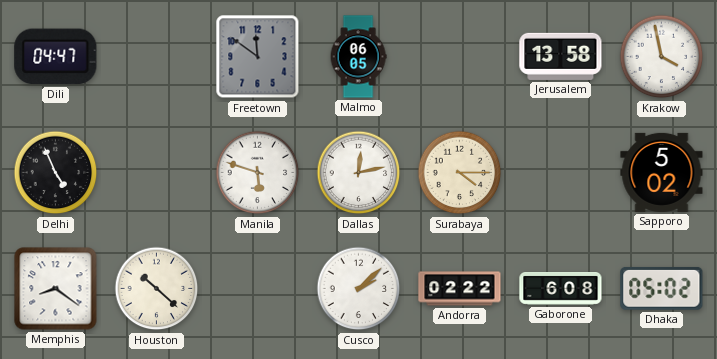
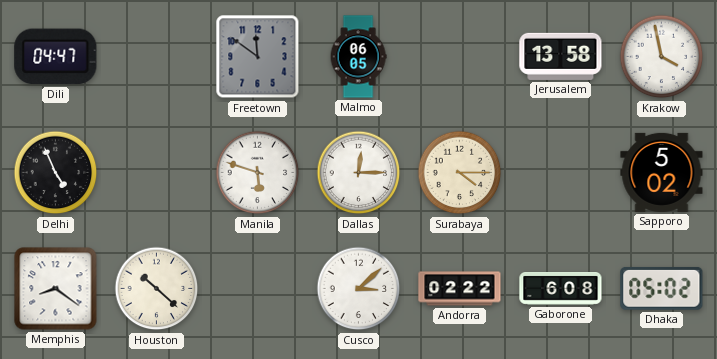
Dallas: 12:13 -> 12:15
Cusco: 2:08 -> 3:08
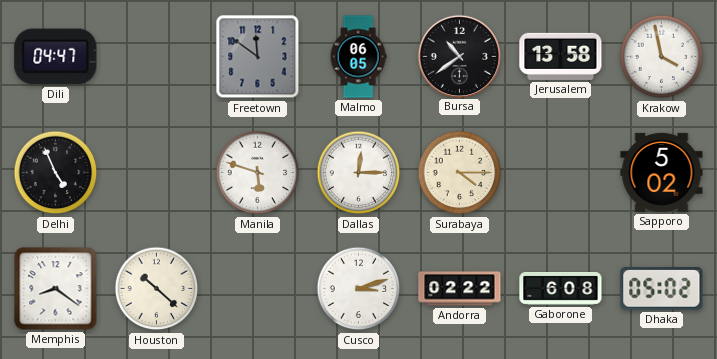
Bursa: none -> 10:39
Cusco: 3:08 -> 3:12
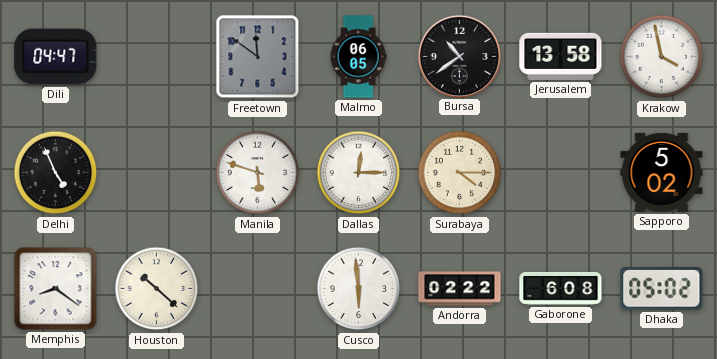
Cusco: 3:12 -> 5:59
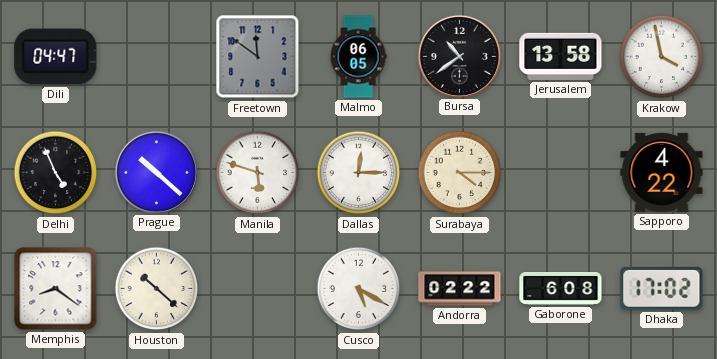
Prague: none -> 10:22
Sapporo: 5:02 -> 4:22
Cusco: 5:59 -> 5:20
Dhaka: 05:02 -> 17:02
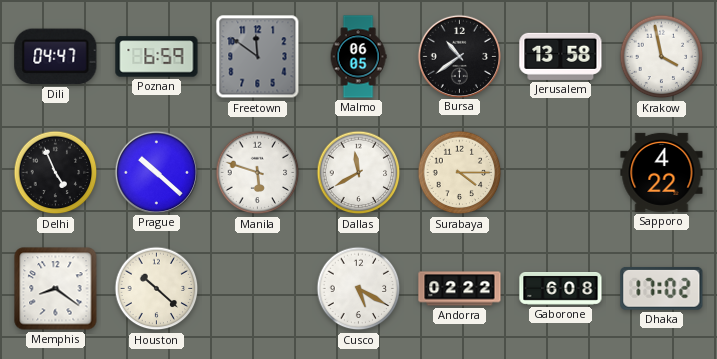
Poznan: none -> 6:59
Dallas: 12:15 -> 11:40
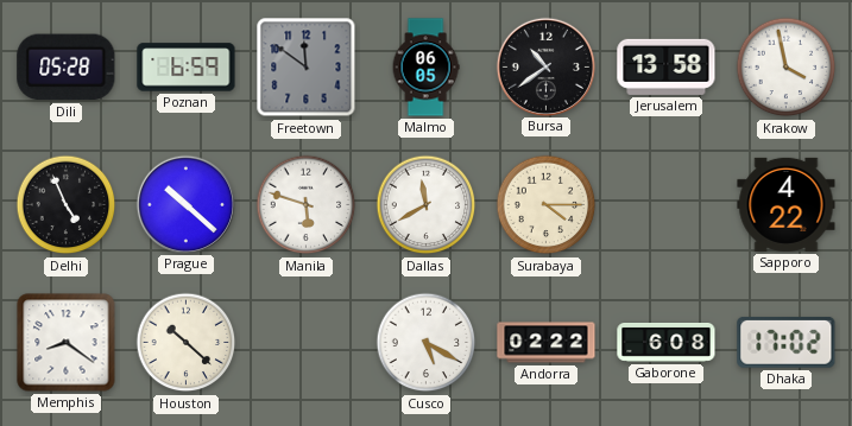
Dili: 04:47 -> 05:28
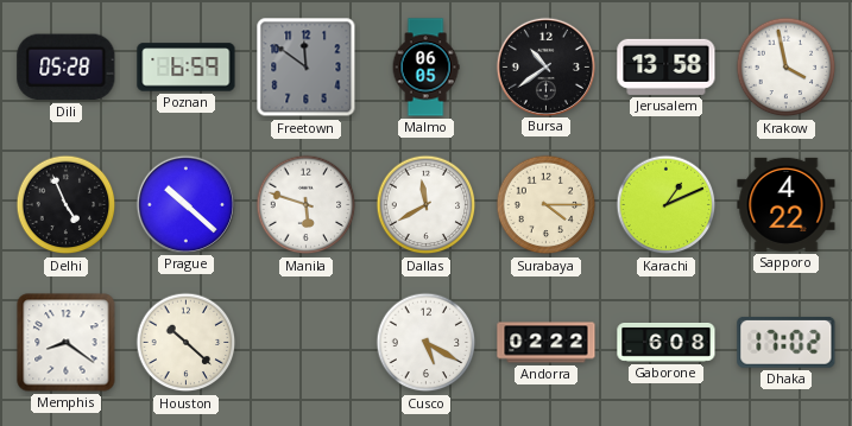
Karachi: none -> 1:11
